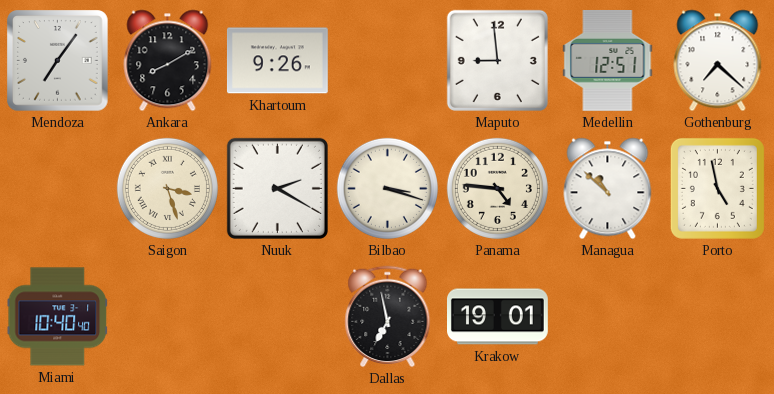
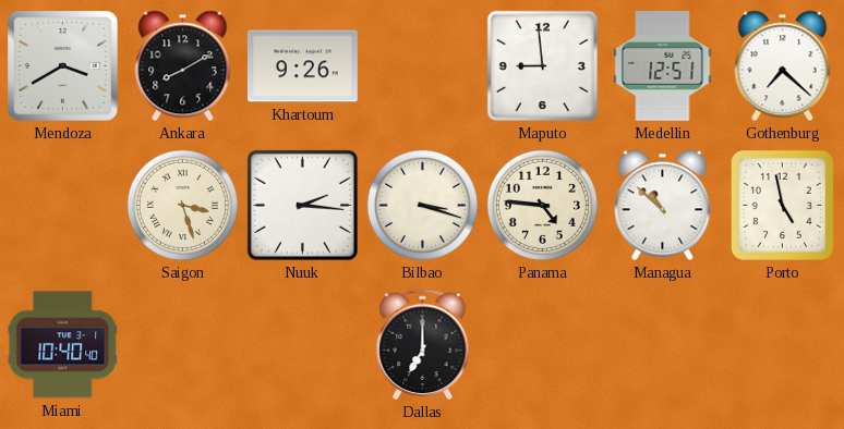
Mendoza: 7:06 -> 3:40
Nuuk: 2:20 -> 2:16
Dallas: 6:58 -> 7:00
Krakow: 19:01 -> none
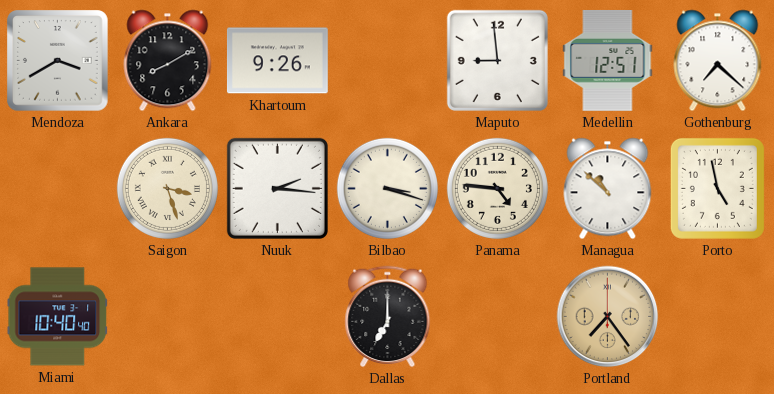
Portland: none -> 7:24
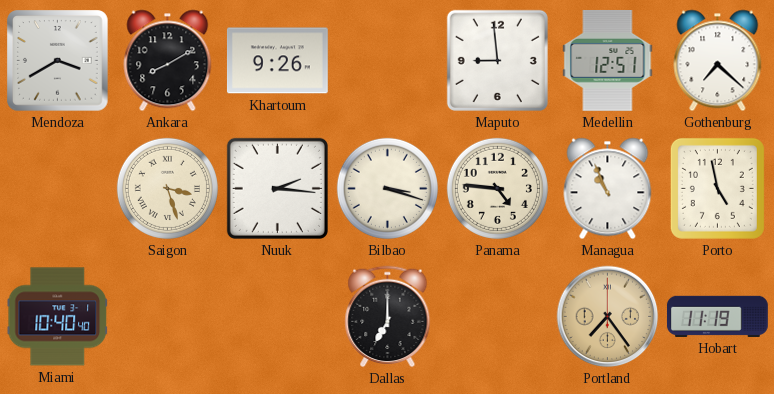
Managua: 10:52 -> 10:56
Hobart: none -> 11:19
